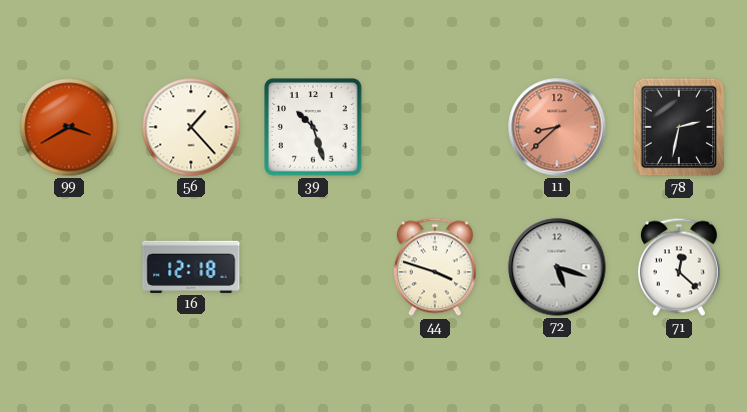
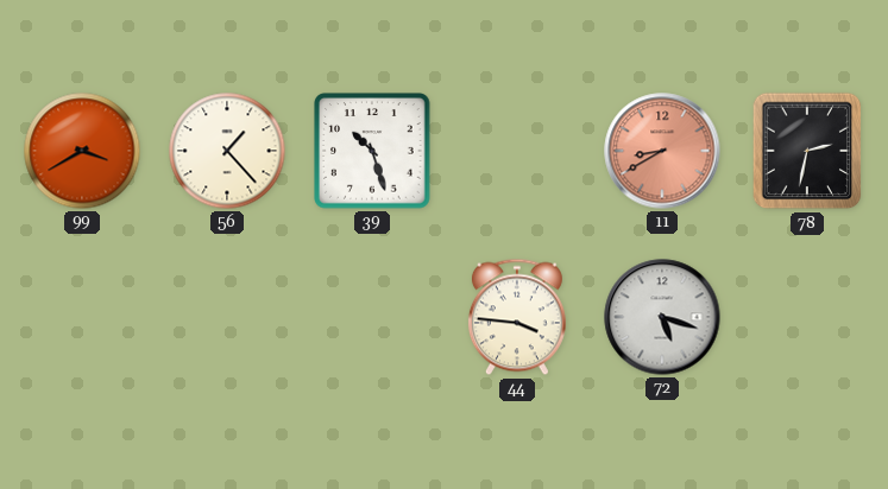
11: 8:38 -> 8:40
16: 12:18 -> none
44: 3:48 -> 3:46
71: 12:22 -> none
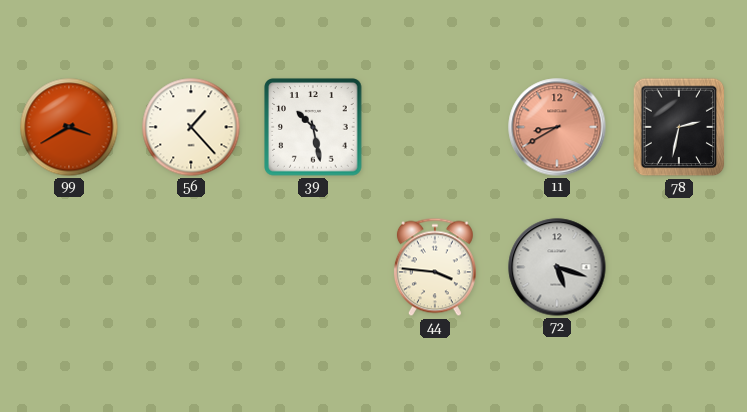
39: 10:27 -> 10:28
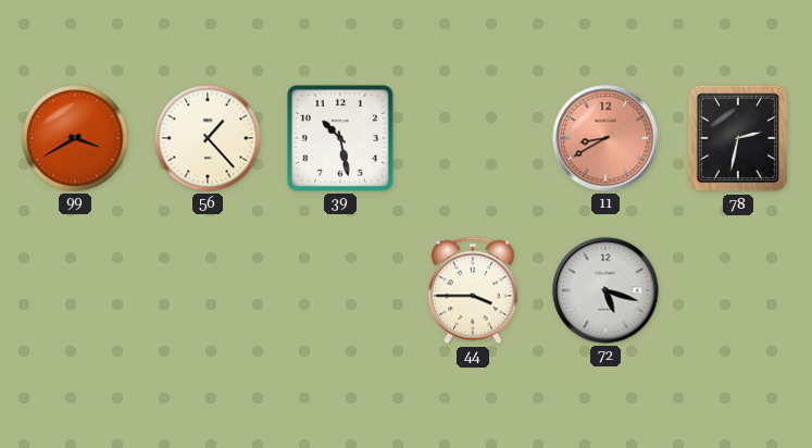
44: 3:46 -> 3:45
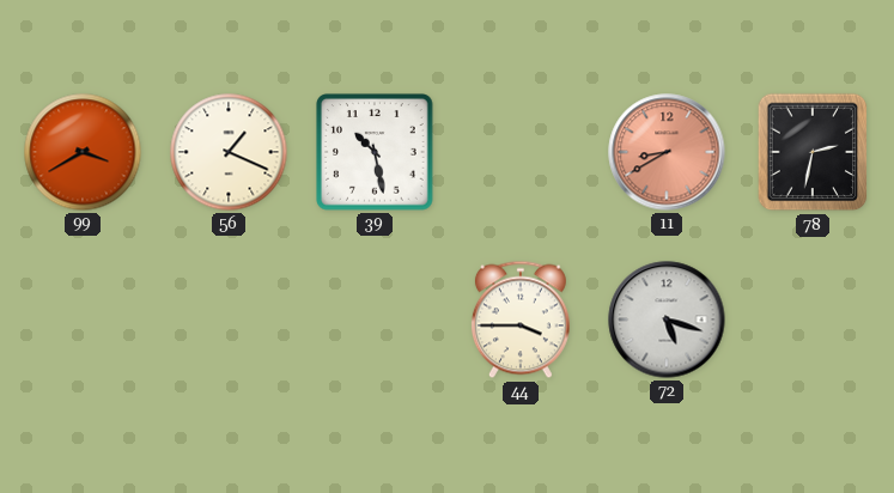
56: 1:23 -> 1:19
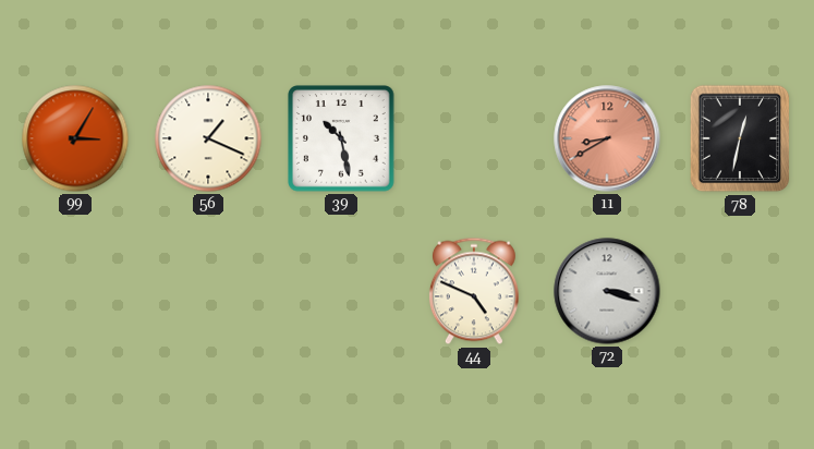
99: 3:40 -> 3:05
78: 2:32 -> 12:32
44: 3:45 -> 4:49
72: 5:18 -> 3:18
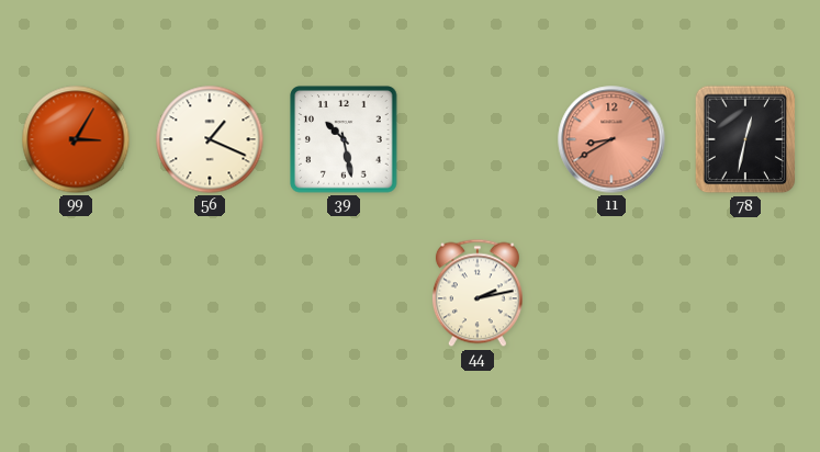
44: 4:49 -> 2:13
72: 3:18 -> none
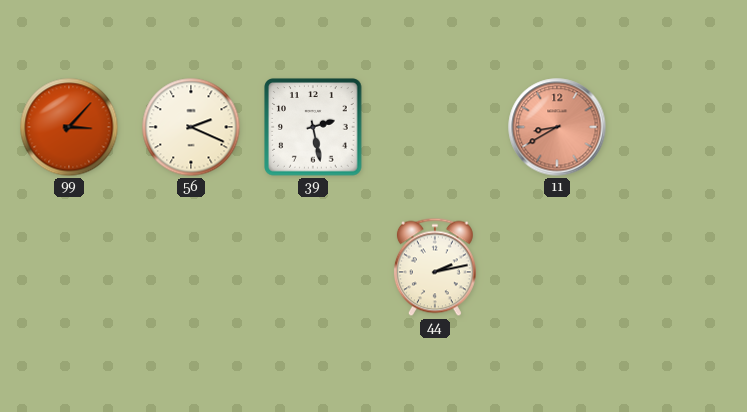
99: 3:05 -> 3:07
56: 1:19 -> 2:19
39: 10:28 -> 2:28
78: 12:32 -> none
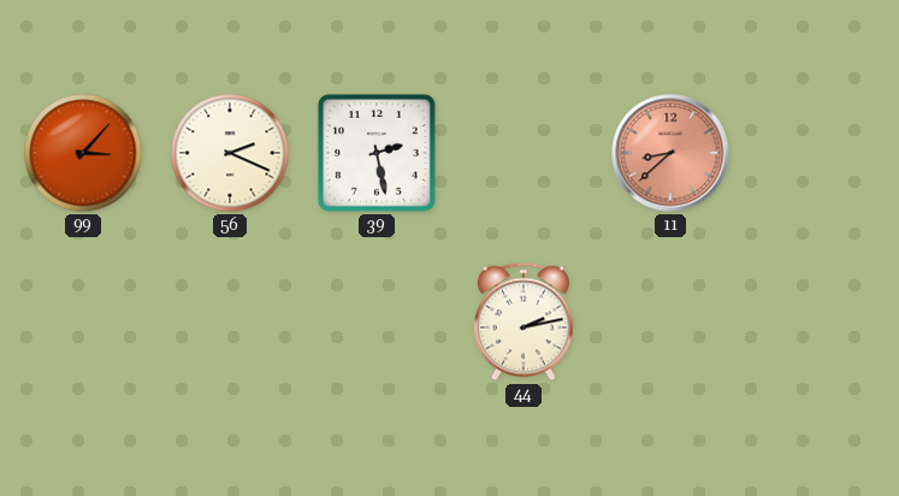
11: 8:40 -> 8:38
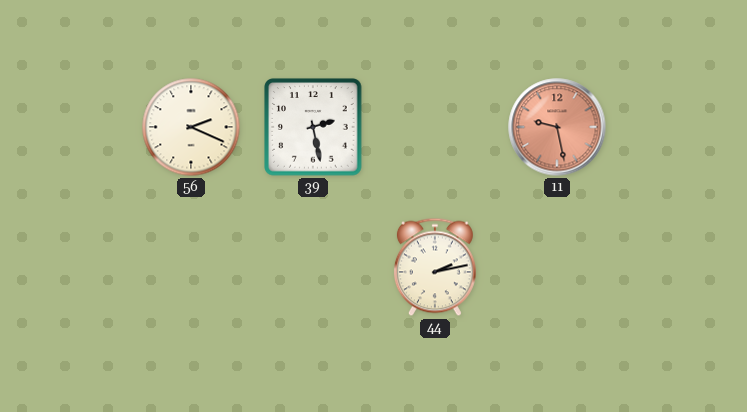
99: 3:07 -> none
11: 8:38 -> 9:28
